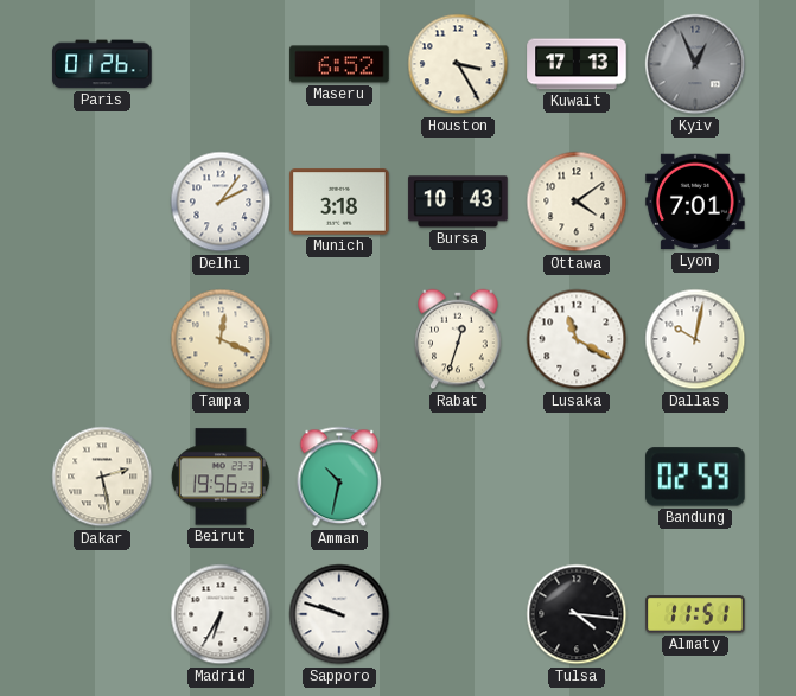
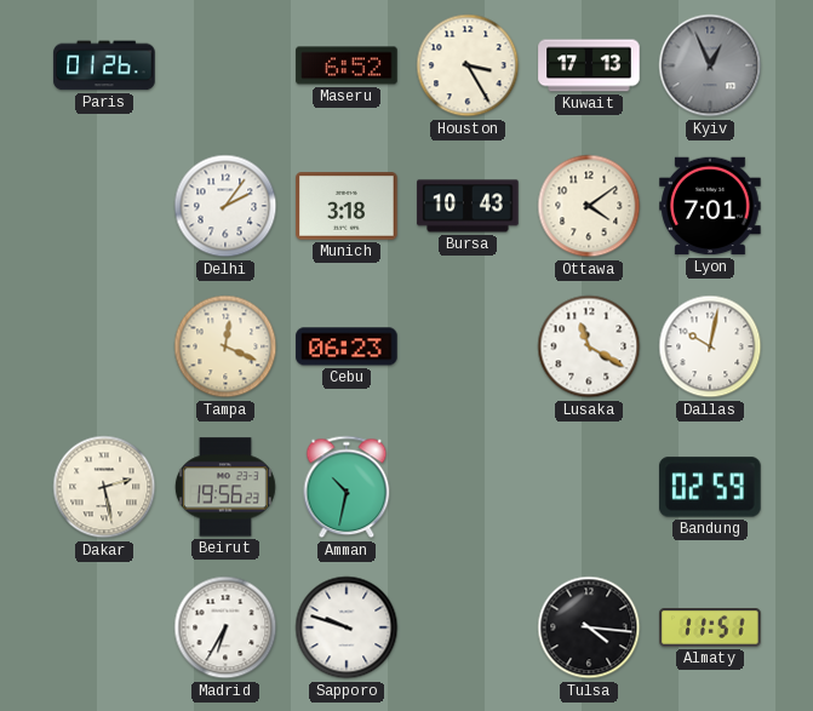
Cebu: none -> 06:23
Rabat: 12:33 -> none
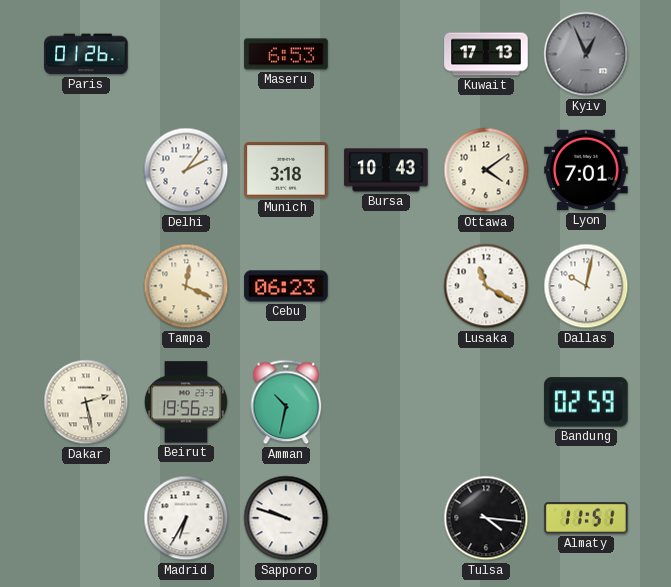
Maseru: 6:52 -> 6:53
Houston: 3:25 -> none
